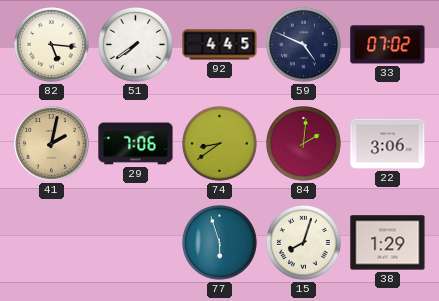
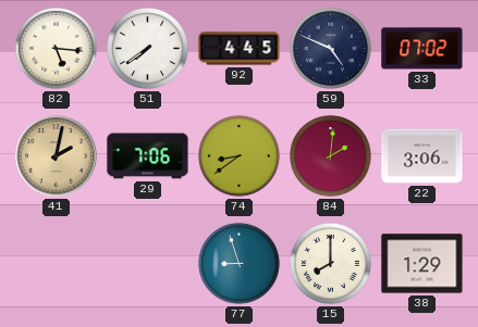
77: 5:57 -> 8:57
15: 8:03 -> 8:00
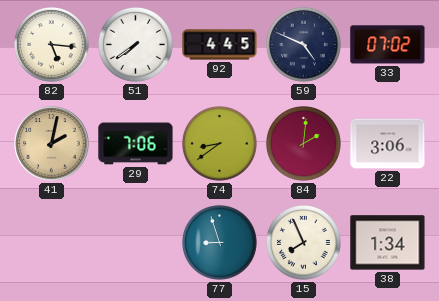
15: 8:00 -> 7:56
38: 1:29 -> 1:34
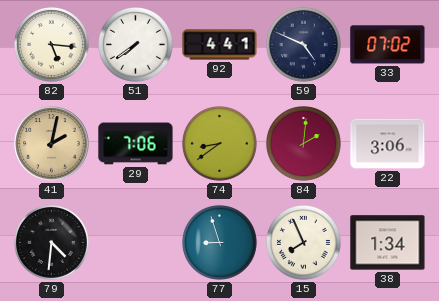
92: 4:45 -> 4:41
79: none -> 4:31
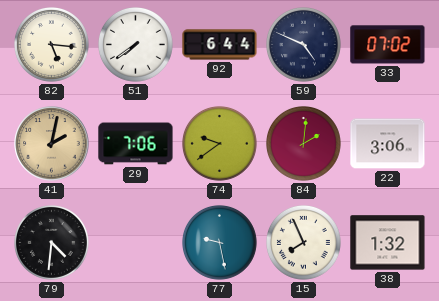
92: 4:41 -> 6:44
74: 8:39 -> 9:39
77: 8:57 -> 9:28
38: 1:34 -> 1:32
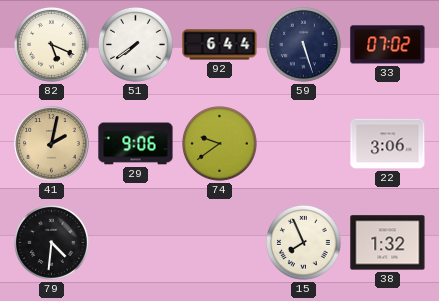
82: 5:16 -> 5:19
59: 4:49 -> 5:27
29: 7:06 -> 9:06
84: 2:01 -> none
77: 9:28 -> none
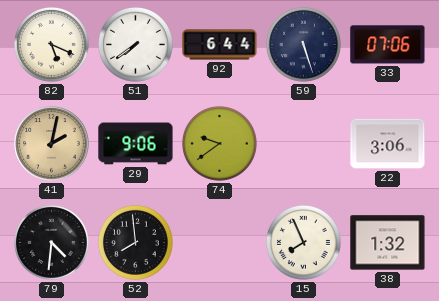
33: 07:02 -> 07:06
52: none -> 7:59
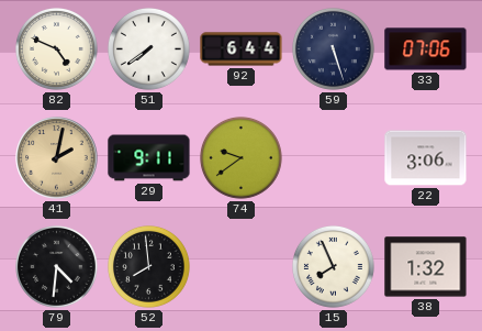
82: 5:19 -> 4:49
29: 9:06 -> 9:11
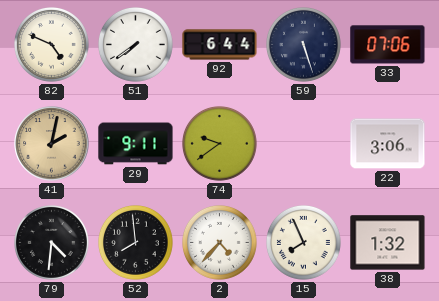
2: none -> 4:37
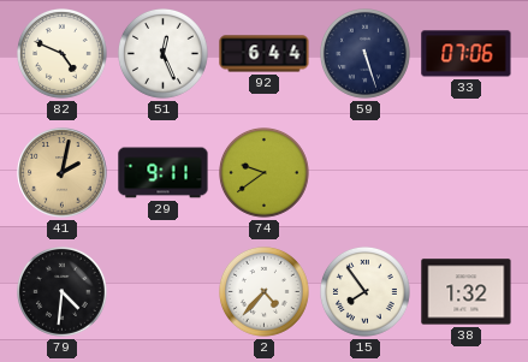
51: 7:39 -> 12:26
22: 3:06 -> none
52: 7:59 -> none
15: 7:56 -> 7:54
